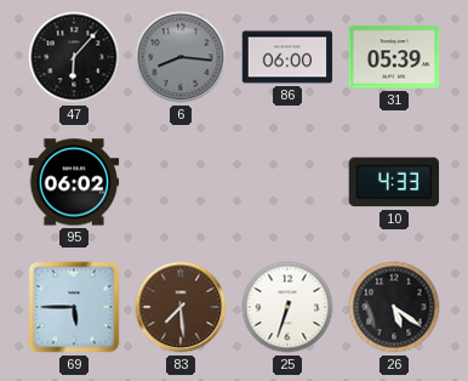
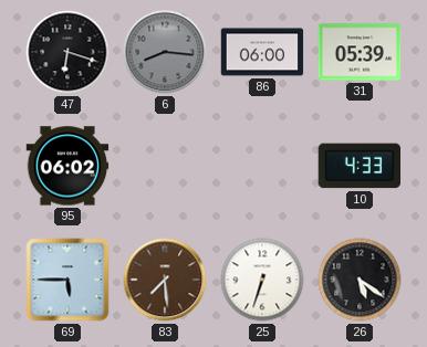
47: 6:07 -> 6:18
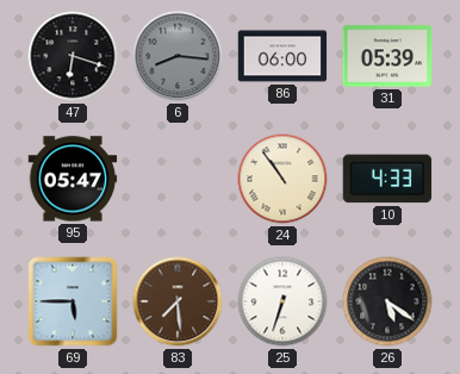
95: 06:02 -> 05:47
24: none -> 10:54
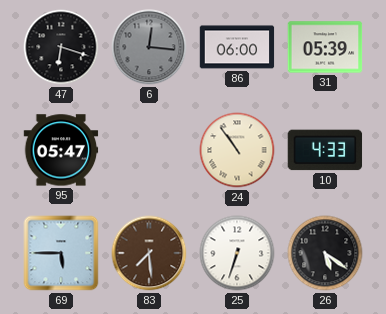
6: 8:16 -> 12:16
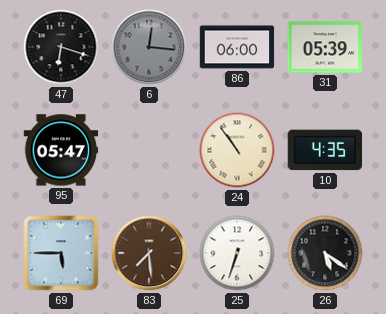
10: 4:33 -> 4:35
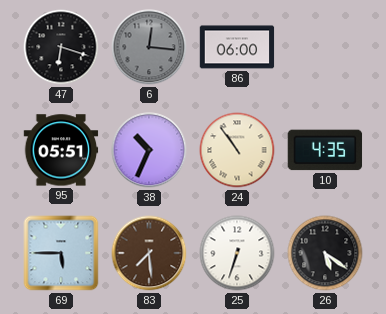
31: 05:39 -> none
95: 05:47 -> 05:51
38: none -> 10:34
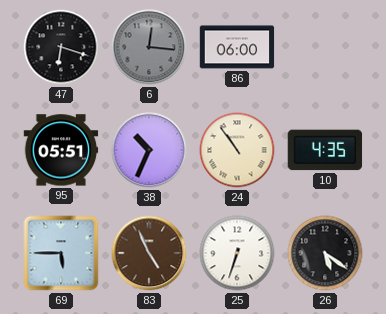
83: 7:29 -> 4:56
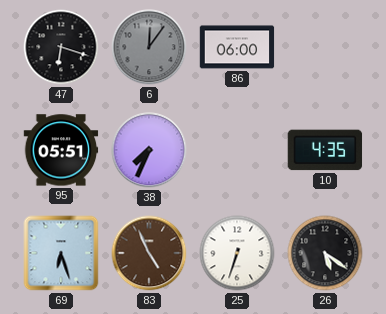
6: 12:16 -> 12:06
38: 10:34 -> 7:34
24: 10:54 -> none
69: 5:45 -> 6:27
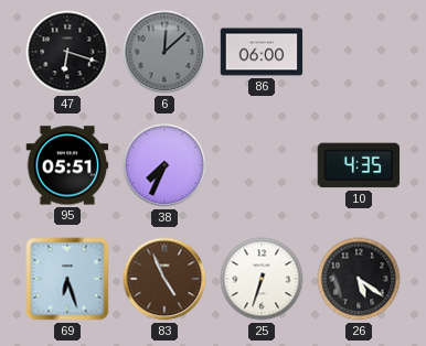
6: 12:06 -> 12:08
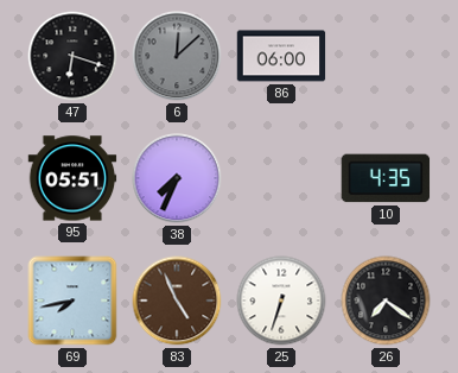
69: 6:27 -> 7:43
26: 5:21 -> 7:21
